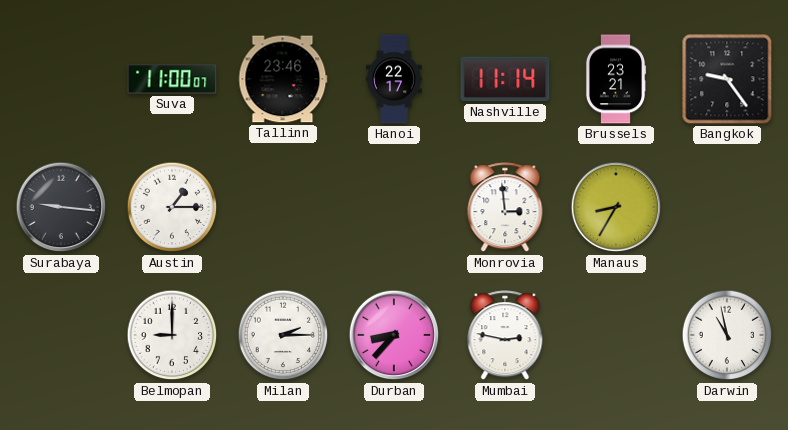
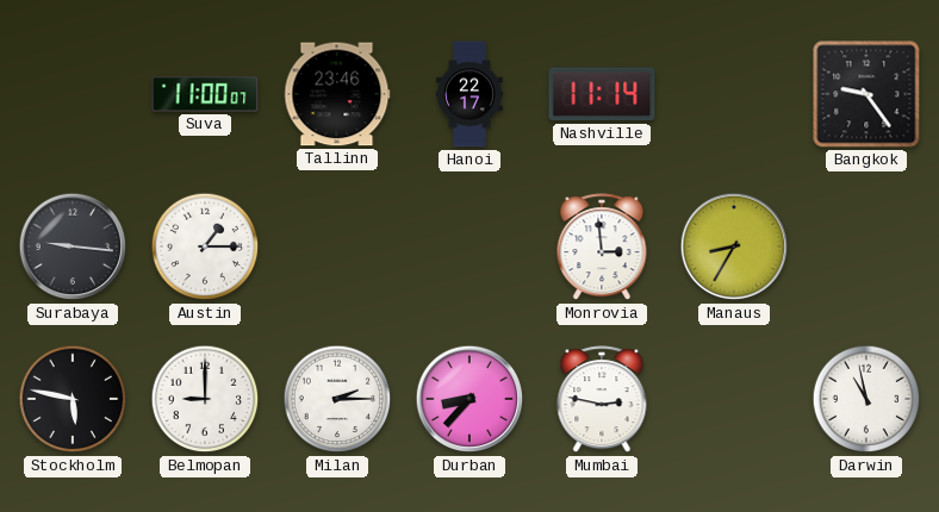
Brussels: 23:21 -> none
Stockholm: none -> 5:47
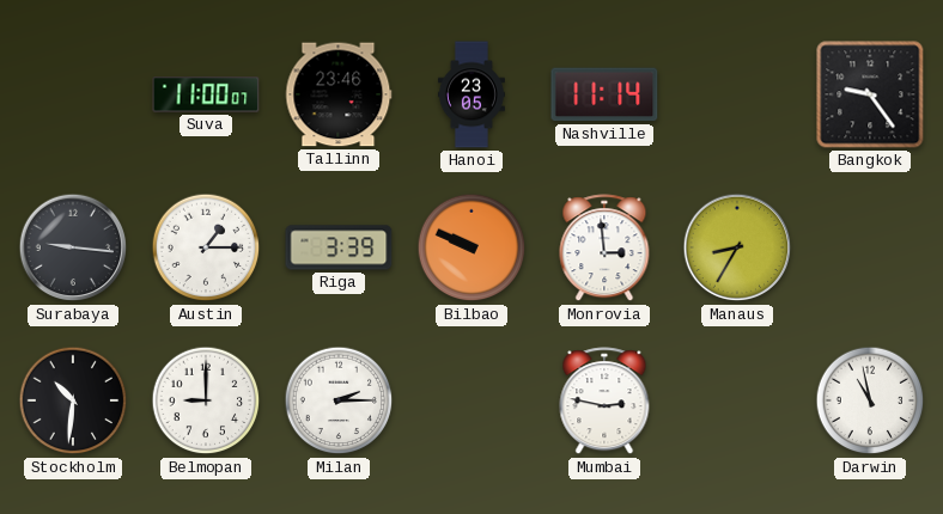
Hanoi: 22:17 -> 23:05
Riga: none -> 3:39
Bilbao: none -> 9:49
Stockholm: 5:47 -> 10:31
Durban: 8:37 -> none
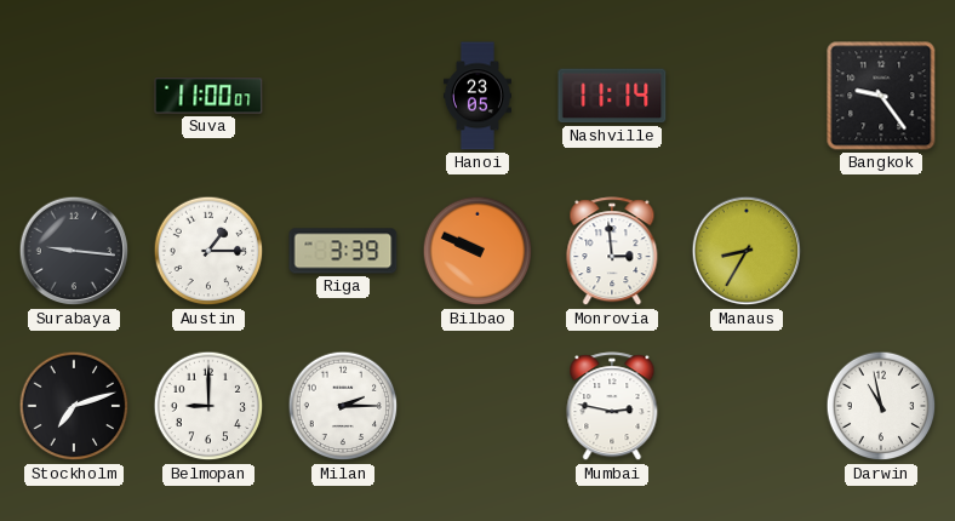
Tallinn: 23:46 -> none
Stockholm: 10:31 -> 7:12
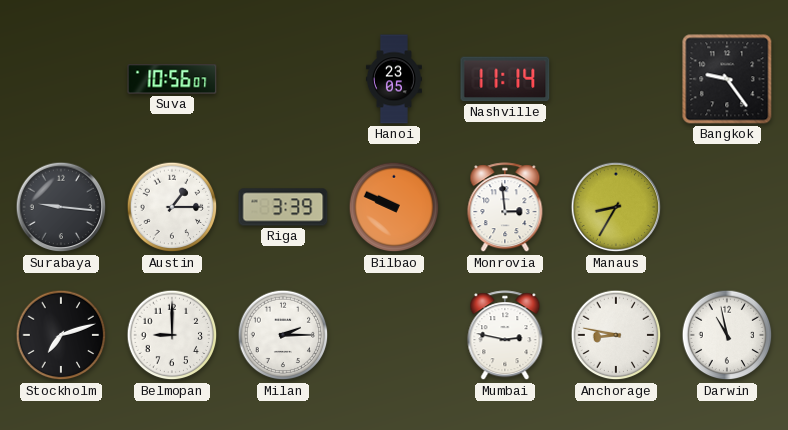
Suva: 11:00 -> 10:56
Anchorage: none -> 8:47
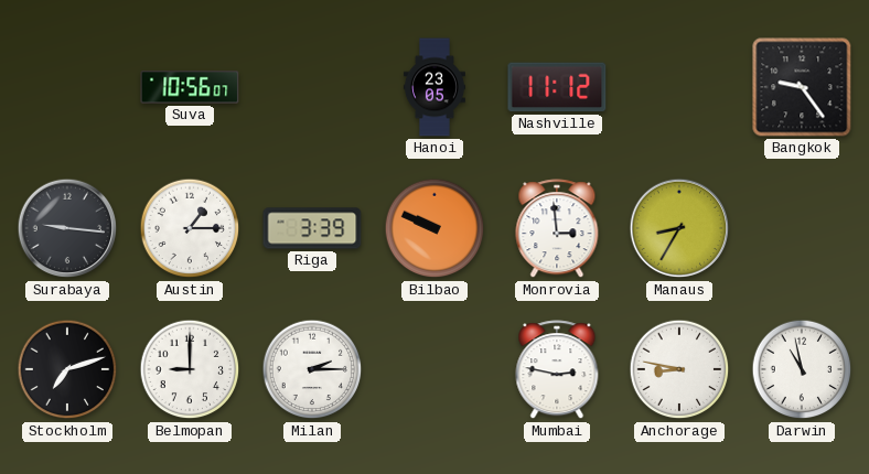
Nashville: 11:14 -> 11:12
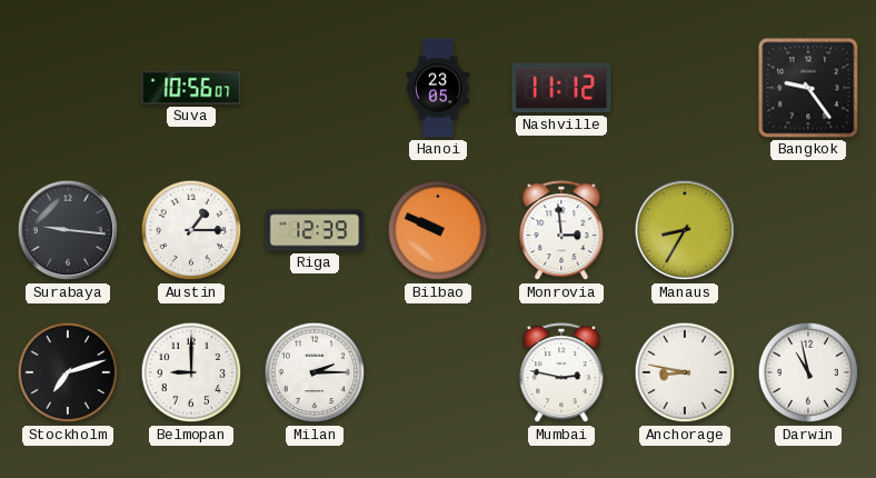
Riga: 3:39 -> 12:39
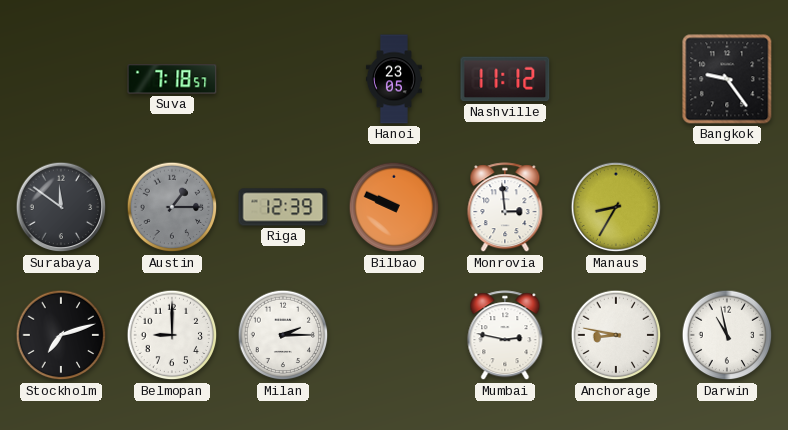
Suva: 10:56 -> 7:18
Surabaya: 9:16 -> 11:51
Austin dial: white -> grey
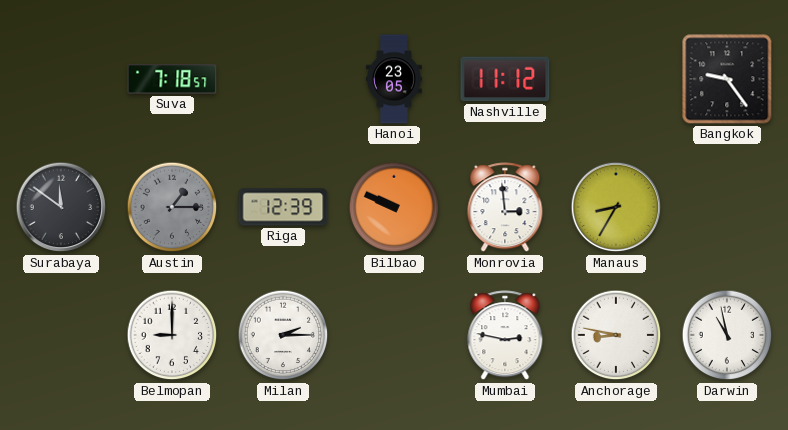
Stockholm: 7:12 -> none
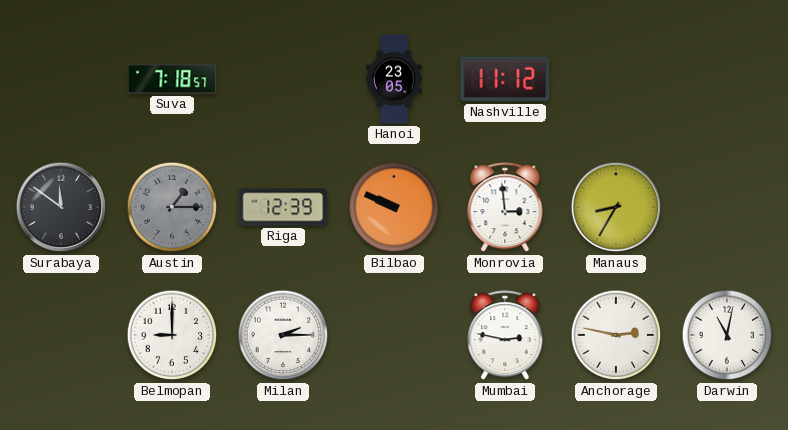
Bangkok: 9:24 -> none
Anchorage: 8:47 -> 2:47
Darwin: 10:58 -> 11:02
